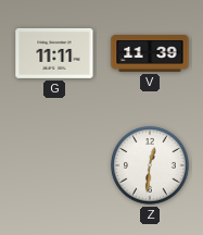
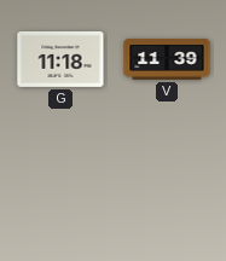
G: 11:11 -> 11:18
Z: 12:31 -> none
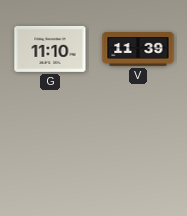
G: 11:18 -> 11:10
